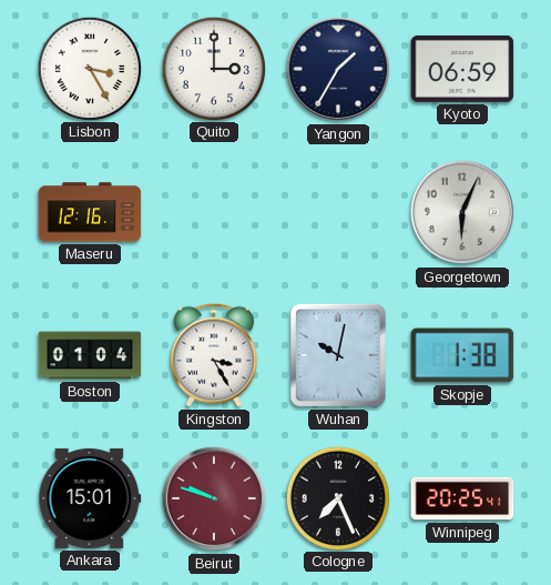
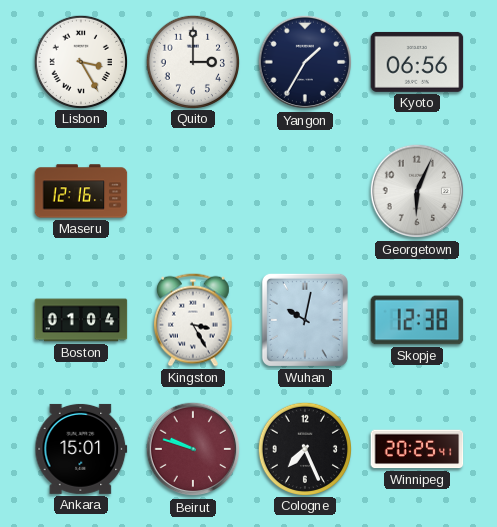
Kyoto: 06:59 -> 06:56
Skopje: 1:38 -> 12:38
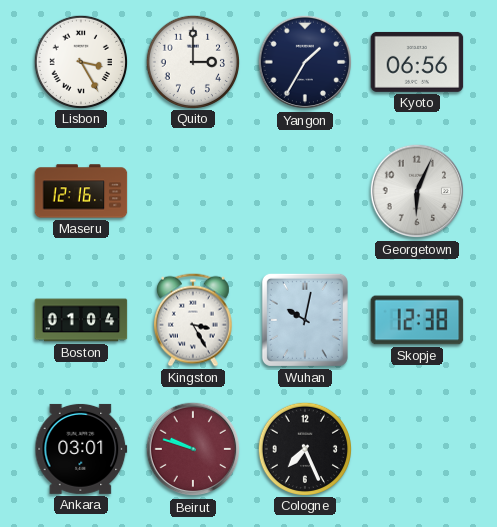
Ankara: 15:01 -> 03:01
Winnipeg: 20:25 -> none
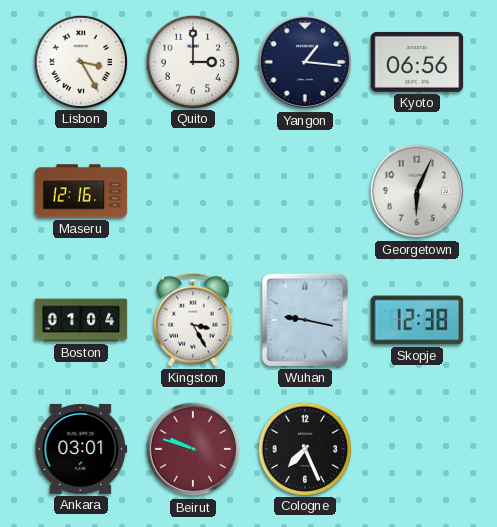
Yangon: 1:35 -> 1:16
Wuhan: 10:02 -> 9:17
